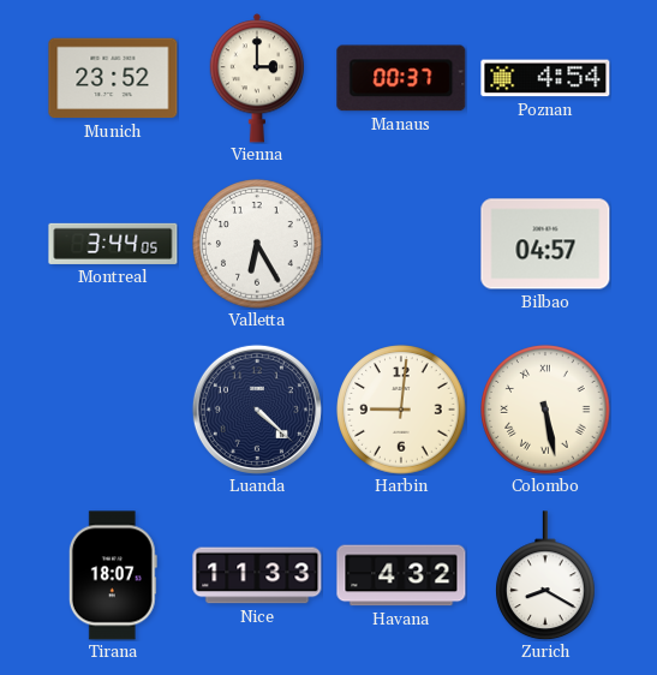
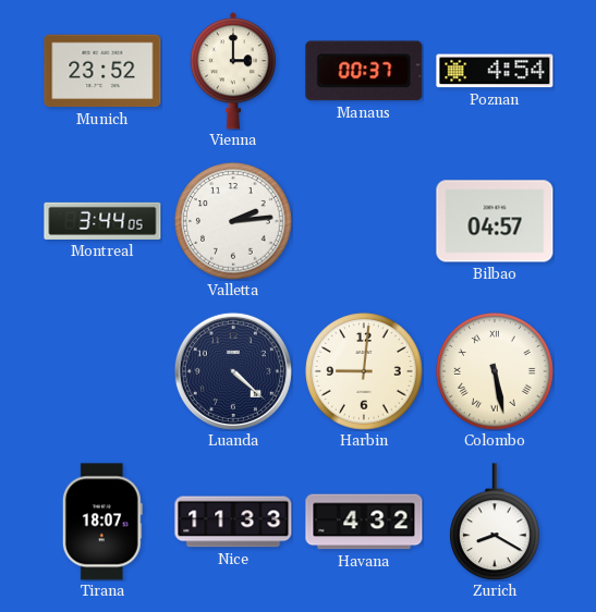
Valletta: 6:25 -> 2:14
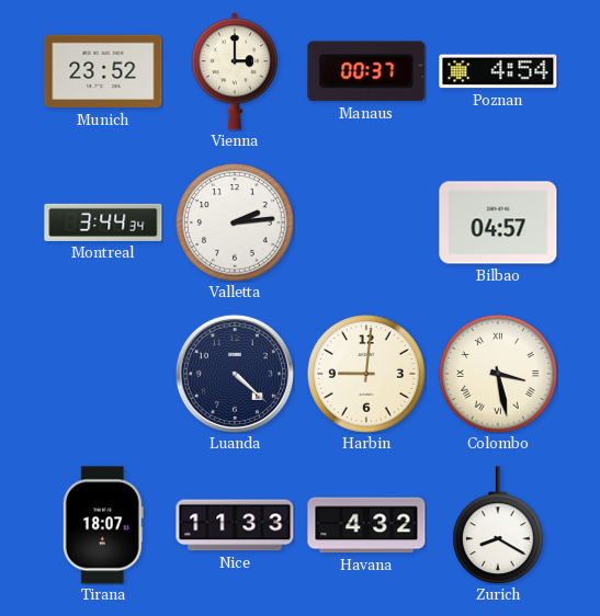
Montreal: 3:44:05 -> 3:44:34
Colombo: 5:28 -> 3:28
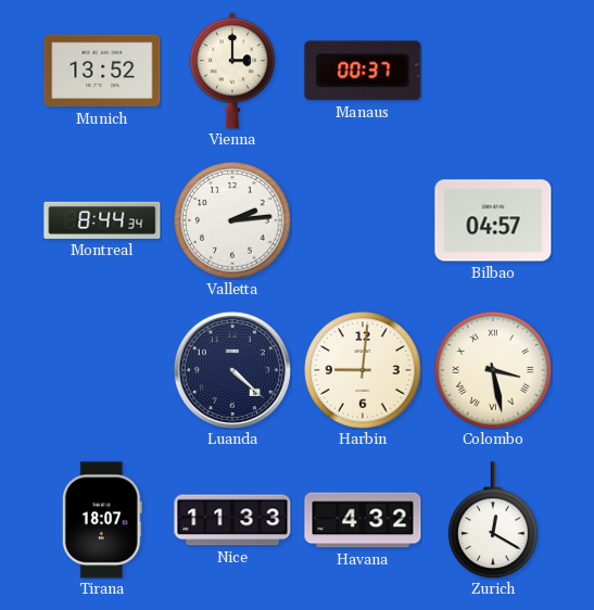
Munich: 23:52 -> 13:52
Poznan: 4:54 -> none
Montreal: 3:44 -> 8:44
Zurich: 8:20 -> 12:20
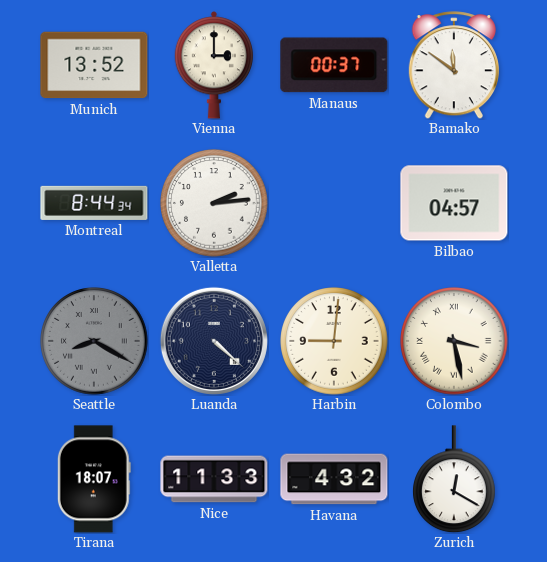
Bamako: none -> 11:51
Seattle: none -> 8:20
